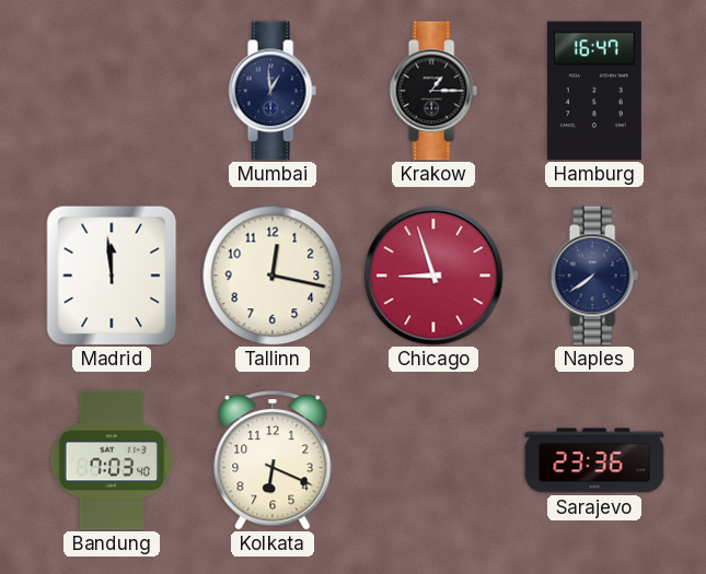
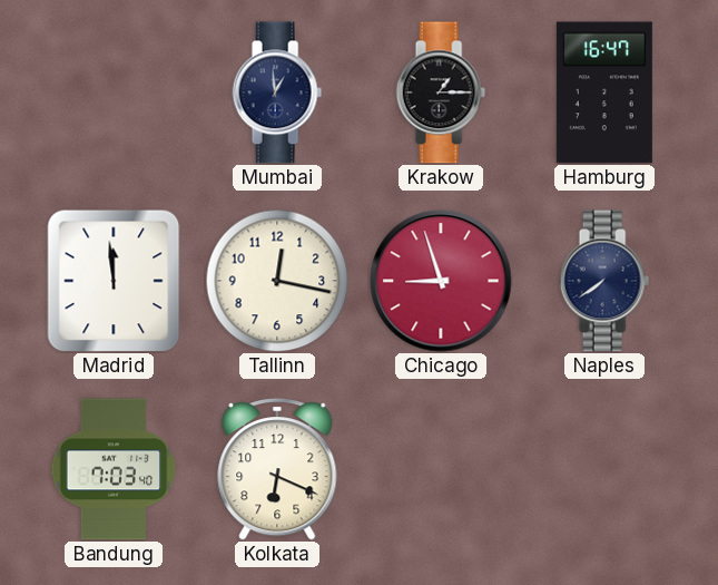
Sarajevo: 23:36 -> none
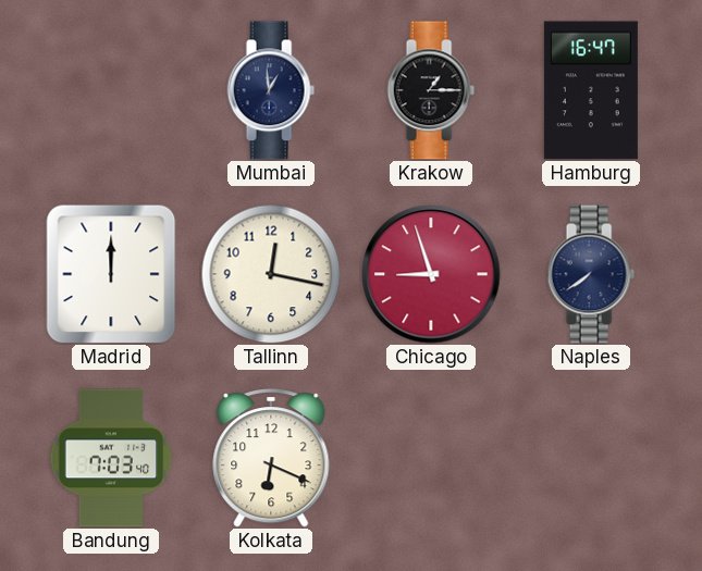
Madrid: 11:59 -> 12:00
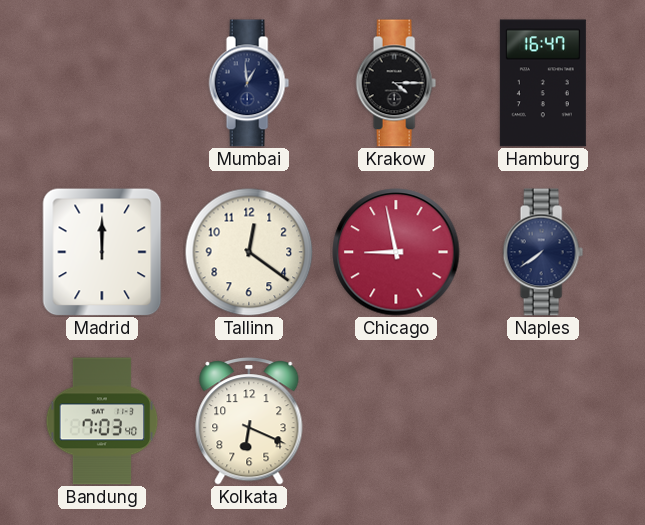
Krakow: 1:15 -> 4:15
Tallinn: 12:17 -> 12:21
Chicago: 8:57 -> 8:58
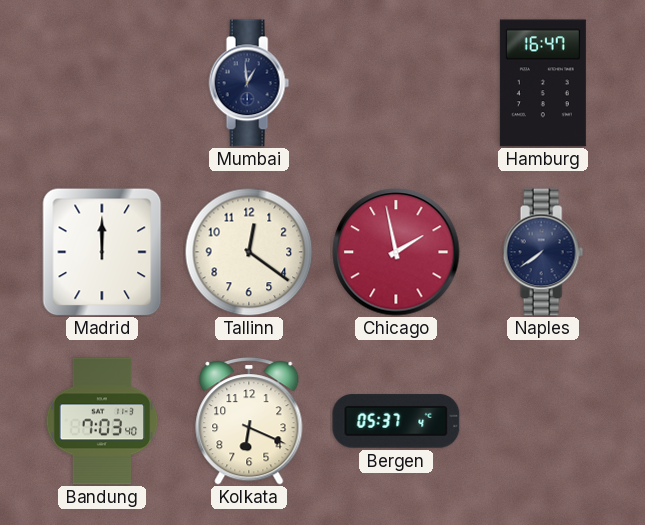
Krakow: 4:15 -> none
Chicago: 8:58 -> 1:58
Bergen: none -> 05:37
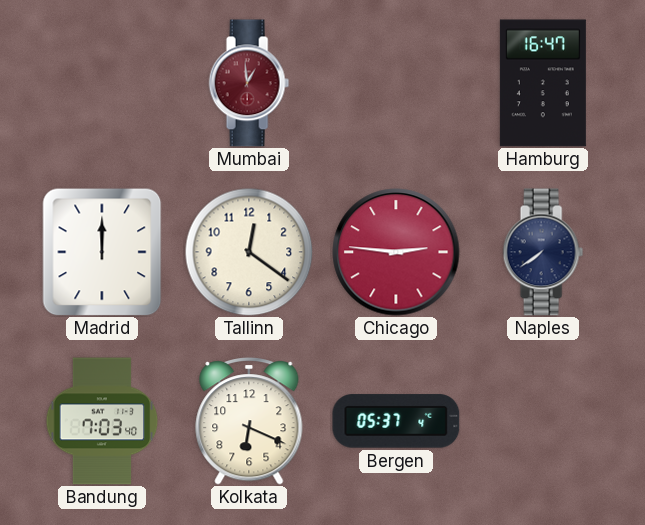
Mumbai dial: navy -> burgundy
Chicago: 1:58 -> 2:46
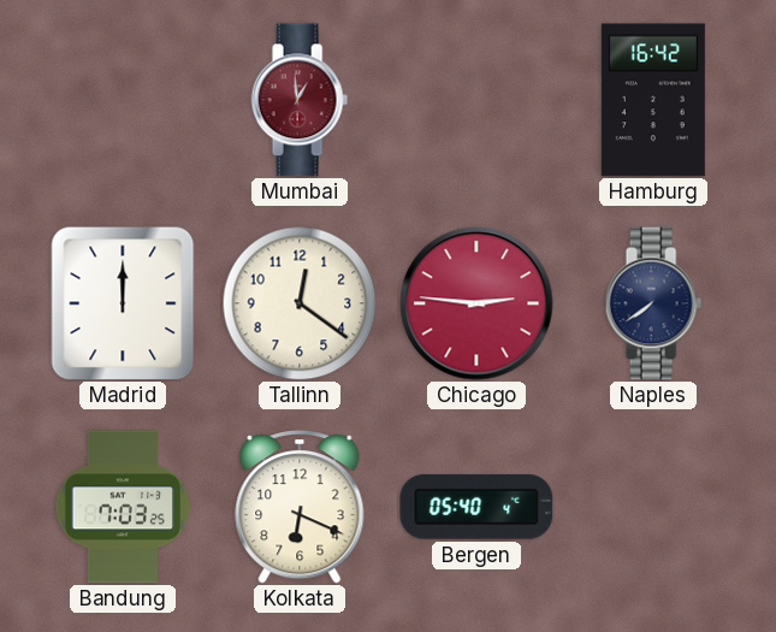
Hamburg: 16:47 -> 16:42
Bandung: 7:03:40 -> 7:03:25
Bergen: 05:37 -> 05:40
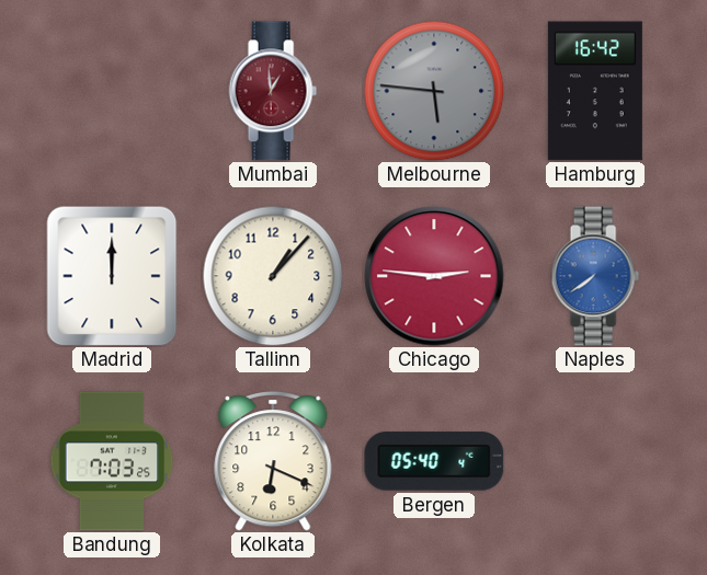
Melbourne: none -> 5:46
Tallinn: 12:21 -> 1:07
Naples dial: navy -> blue
